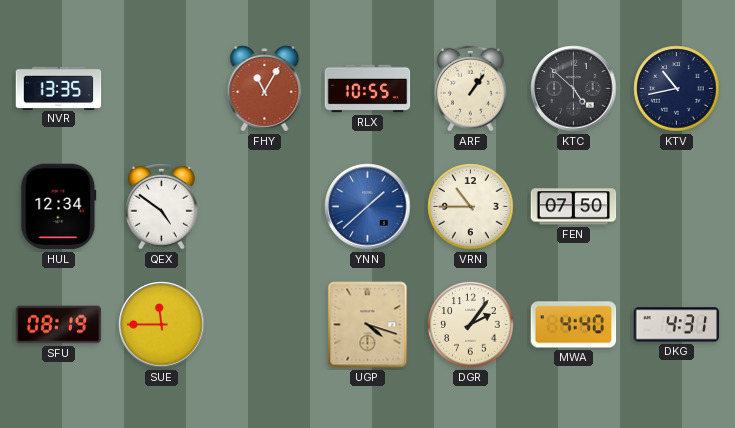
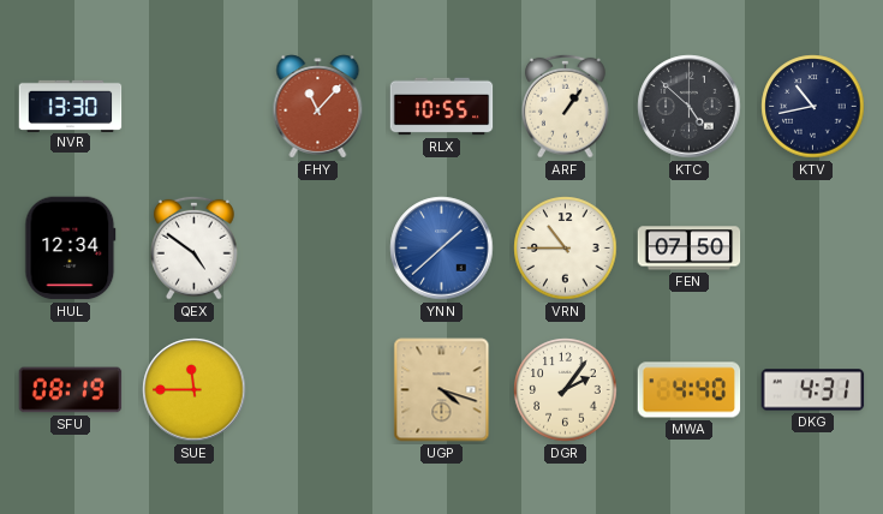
NVR: 13:35 -> 13:30
FHY: 11:05 -> 11:07
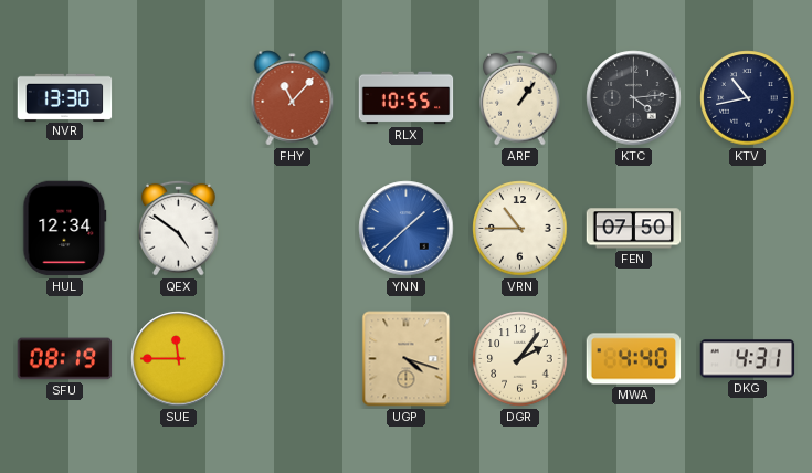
KTC: 4:52 -> 4:14
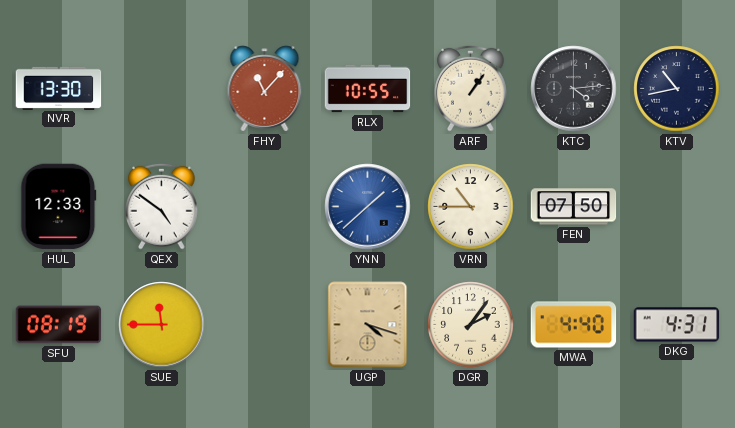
HUL: 12:34 -> 12:33
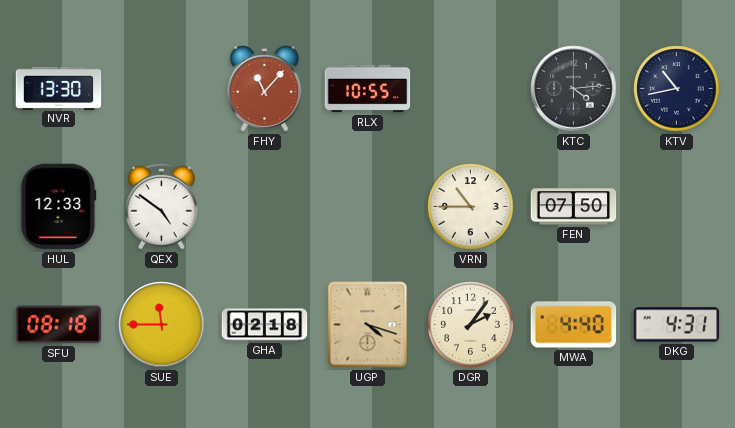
ARF: 1:06 -> none
YNN: 1:38 -> none
SFU: 08:19 -> 08:18
GHA: none -> 02:18
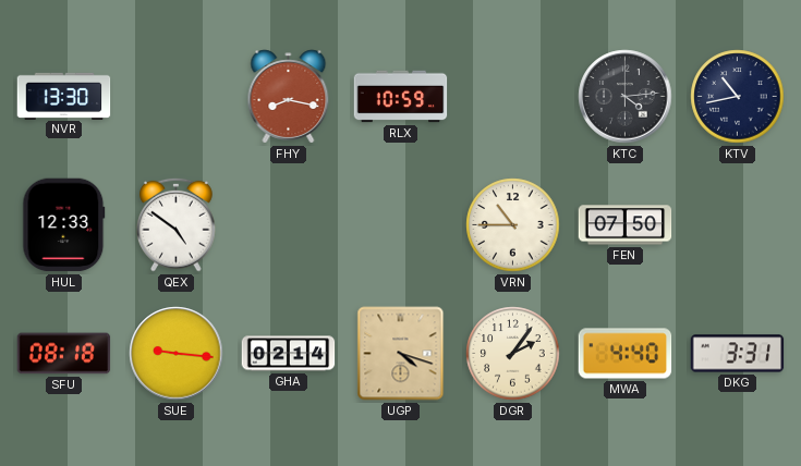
FHY: 11:07 -> 8:17
RLX: 10:55 -> 10:59
SUE: 11:45 -> 9:16
GHA: 02:18 -> 02:14
DKG: 4:31 -> 3:31
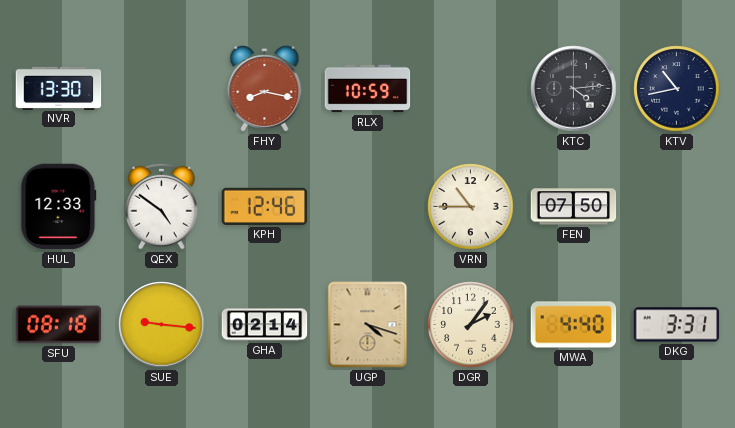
KPH: none -> 12:46
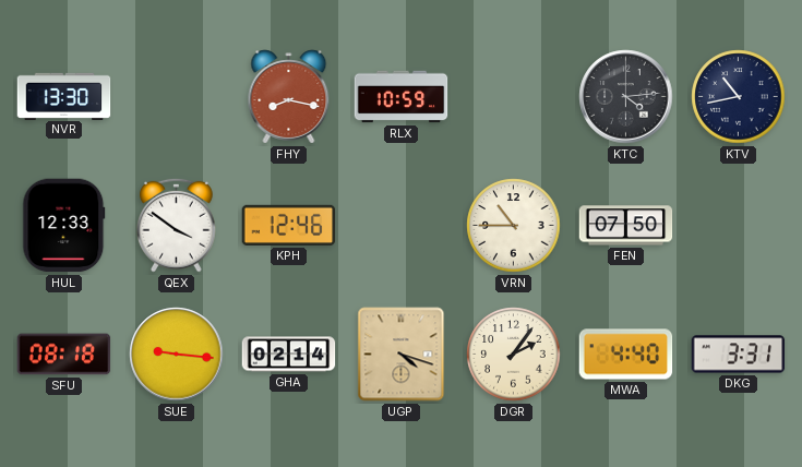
QEX: 4:51 -> 3:51
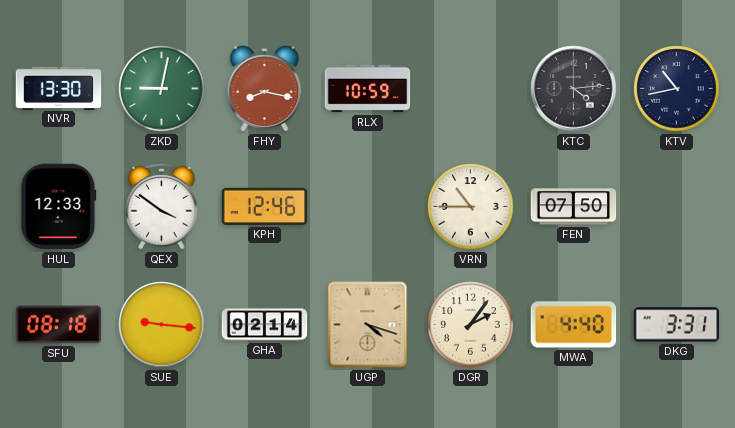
ZKD: none -> 9:02
